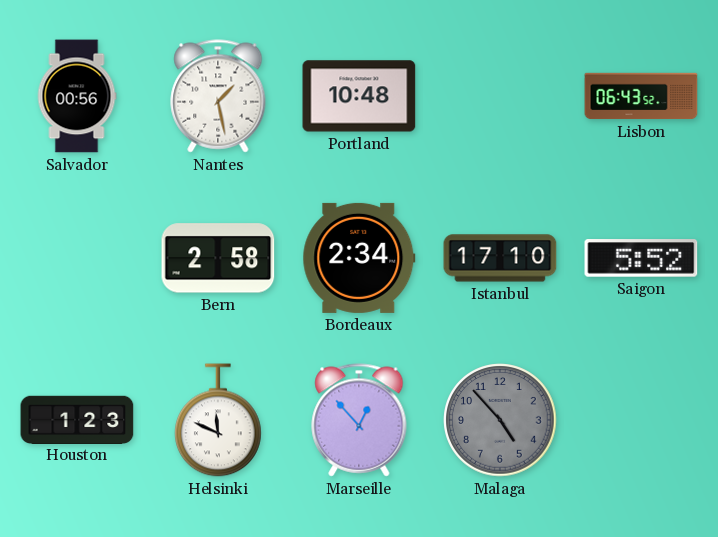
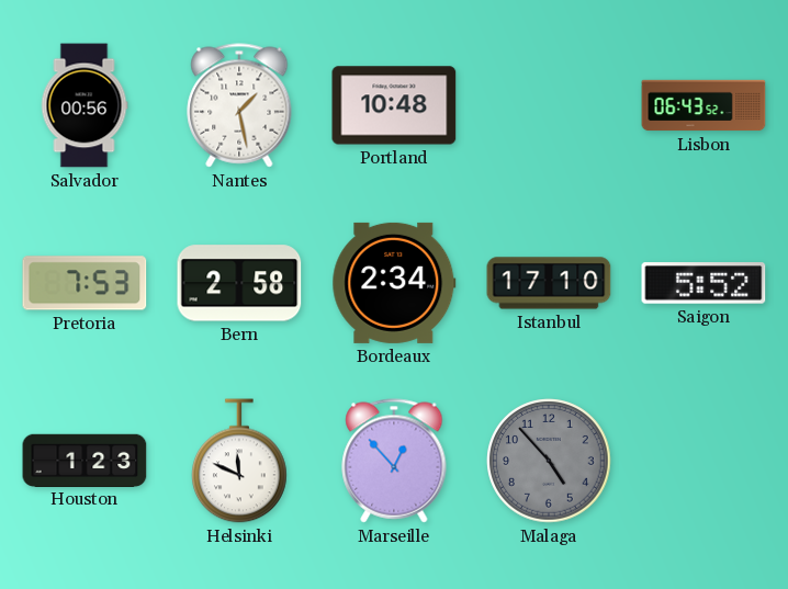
Pretoria: none -> 7:53
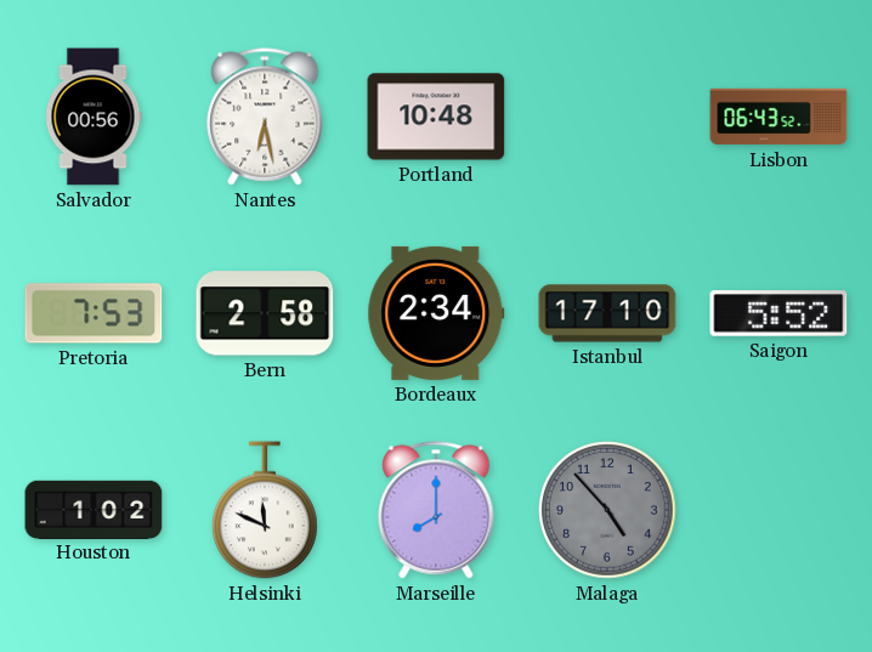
Nantes: 1:28 -> 6:28
Houston: 1:23 -> 1:02
Marseille: 12:53 -> 8:00
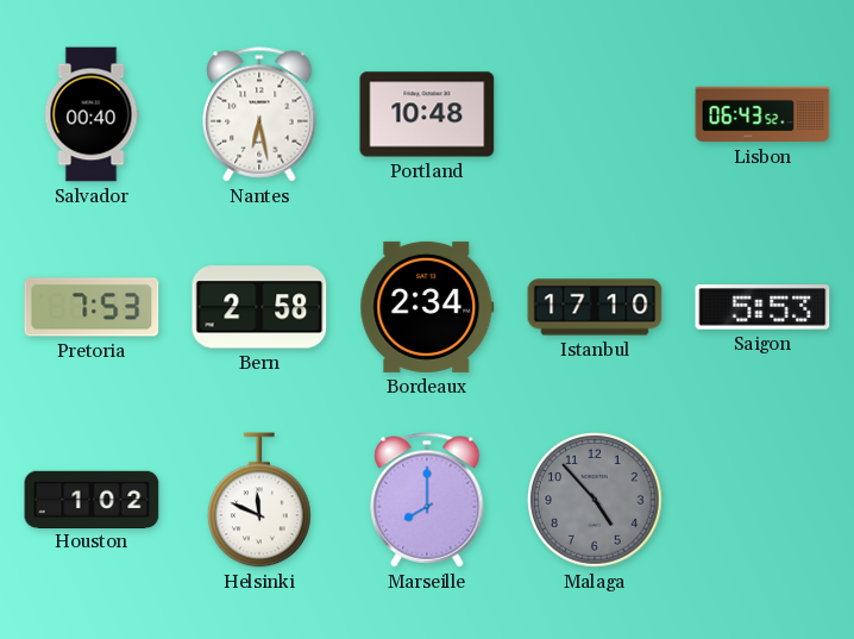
Salvador: 00:56 -> 00:40
Saigon: 5:52 -> 5:53
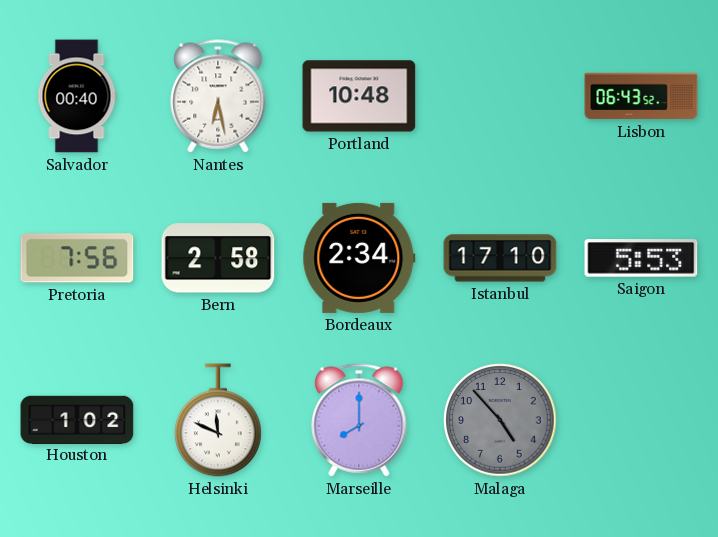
Pretoria: 7:53 -> 7:56
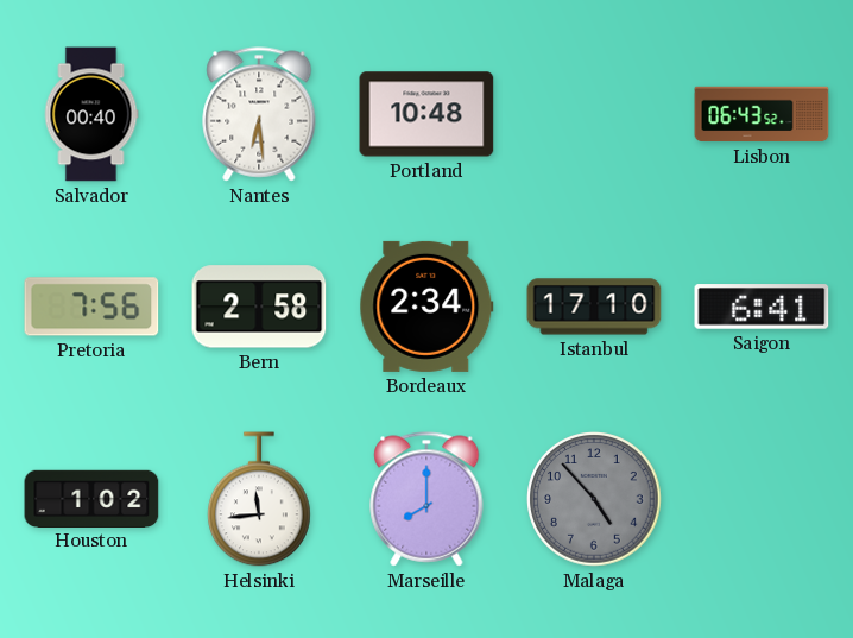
Nantes: 6:28 -> 6:29
Saigon: 5:53 -> 6:41
Helsinki: 11:49 -> 11:44
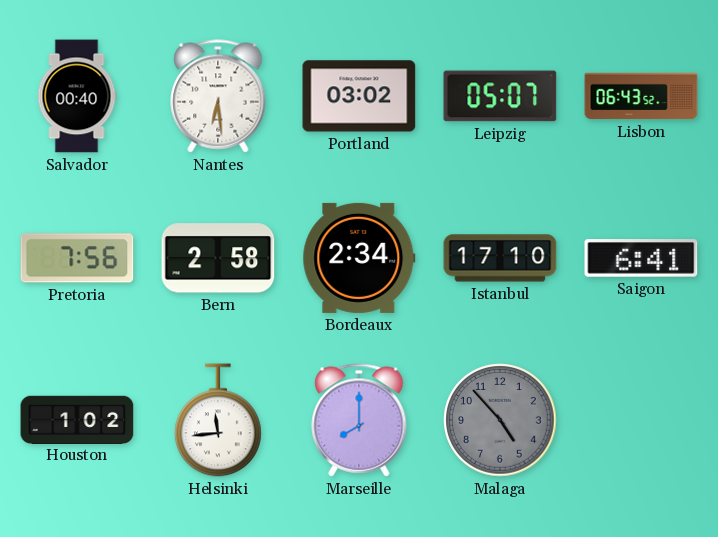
Portland: 10:48 -> 03:02
Leipzig: none -> 05:07
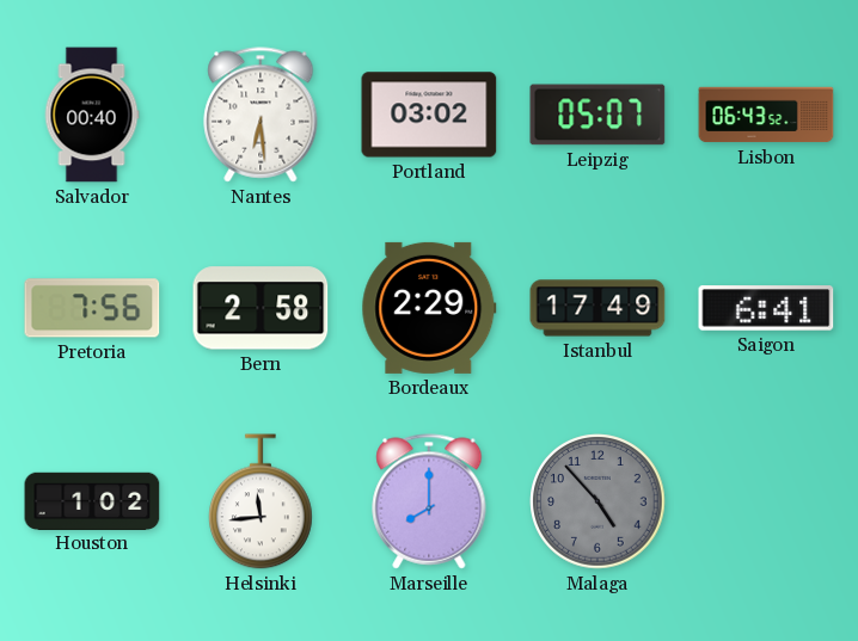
Bordeaux: 2:34 -> 2:29
Istanbul: 17:10 -> 17:49
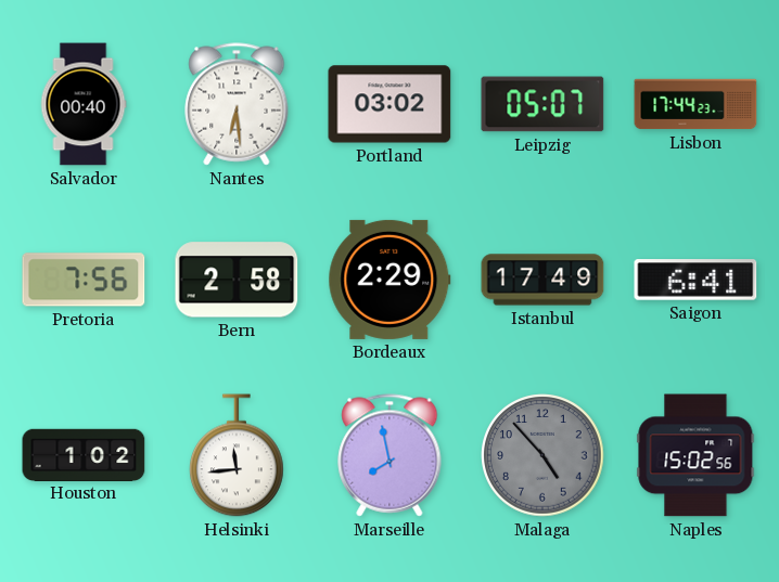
Lisbon: 06:43 -> 17:44
Marseille: 8:00 -> 7:58
Naples: none -> 15:02
